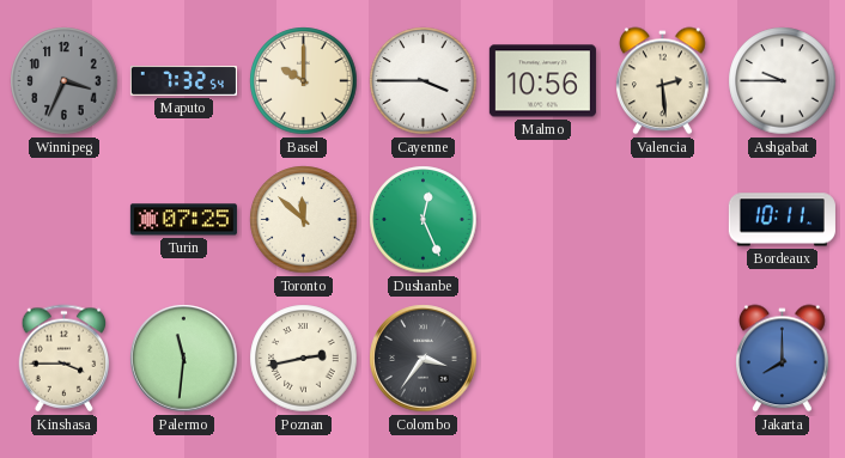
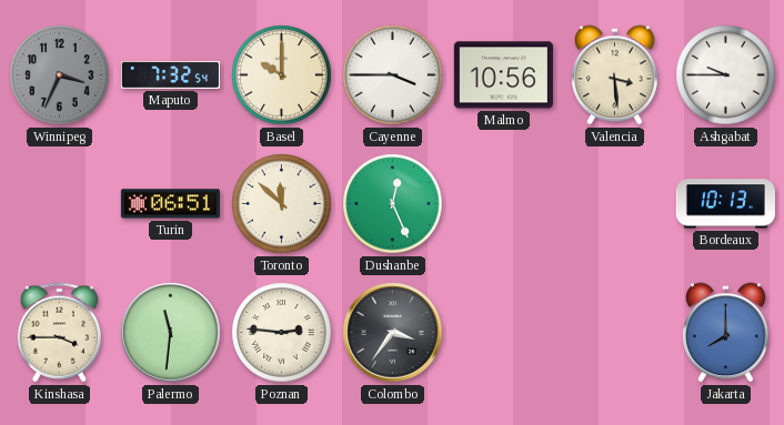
Valencia: 2:29 -> 3:29
Turin: 07:25 -> 06:51
Bordeaux: 10:11 -> 10:13
Poznan: 2:43 -> 2:46
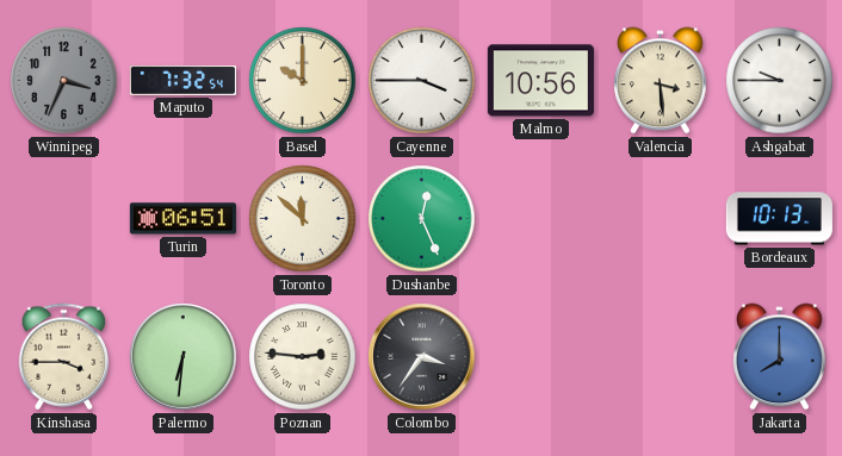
Palermo: 11:31 -> 6:31
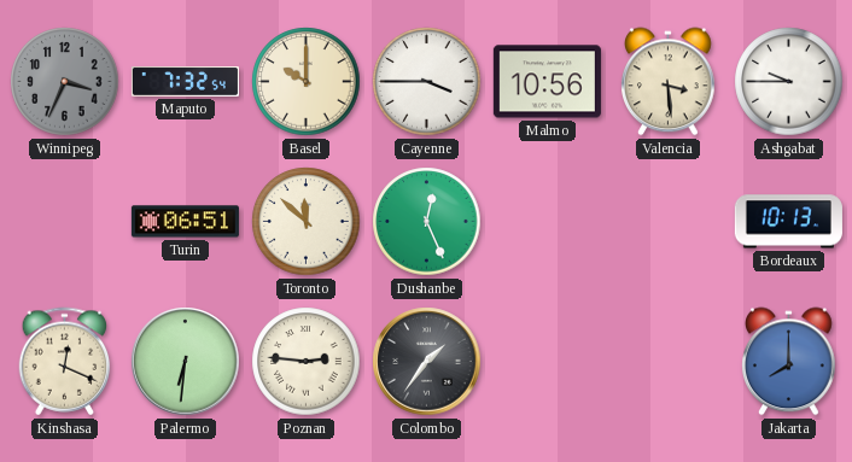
Kinshasa: 3:45 -> 12:19
Colombo: 3:36 -> 1:36
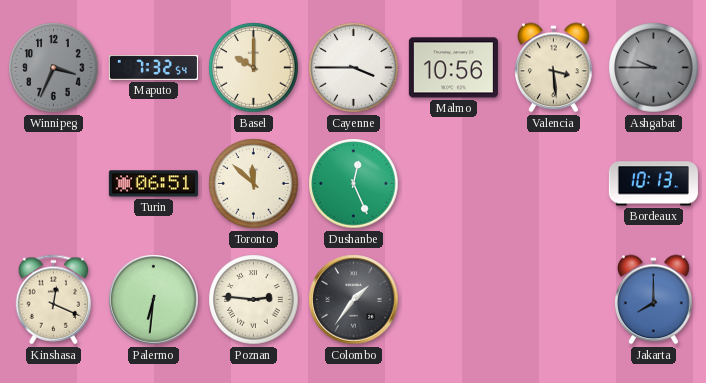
Ashgabat dial: white -> grey
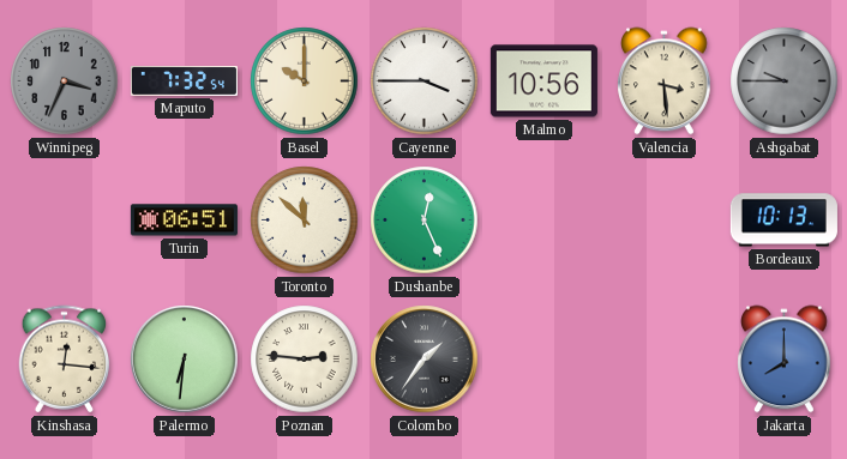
Kinshasa: 12:19 -> 12:16
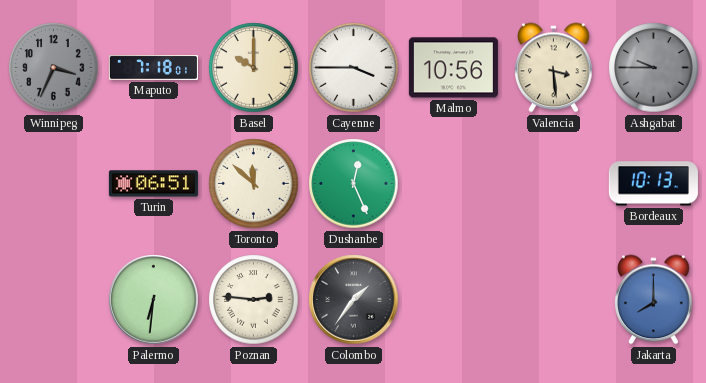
Maputo: 7:32 -> 7:18
Kinshasa: 12:16 -> none
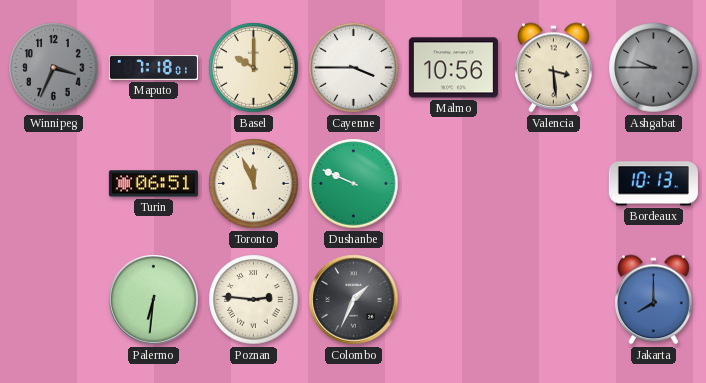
Toronto: 11:52 -> 11:56
Dushanbe: 12:26 -> 9:49
Colombo: 1:36 -> 1:34
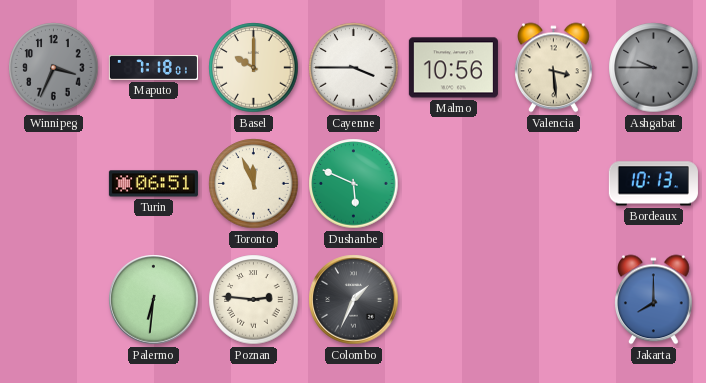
Dushanbe: 9:49 -> 5:49
